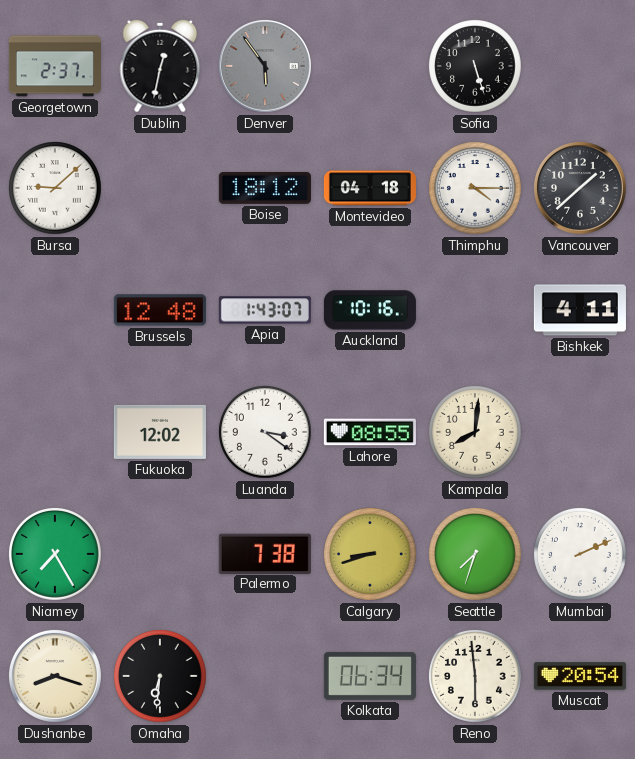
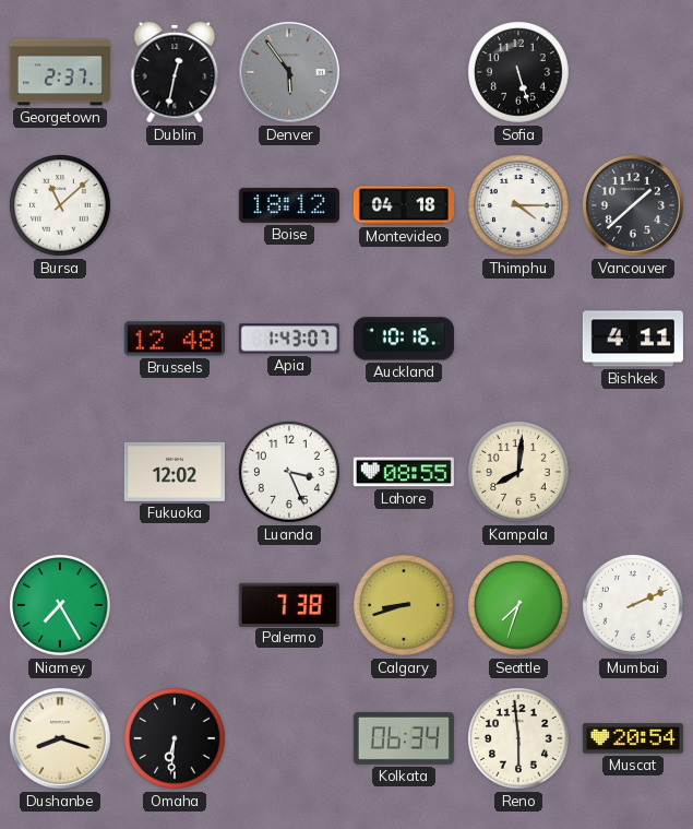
Bursa: 9:08 -> 11:08
Luanda: 3:21 -> 3:26
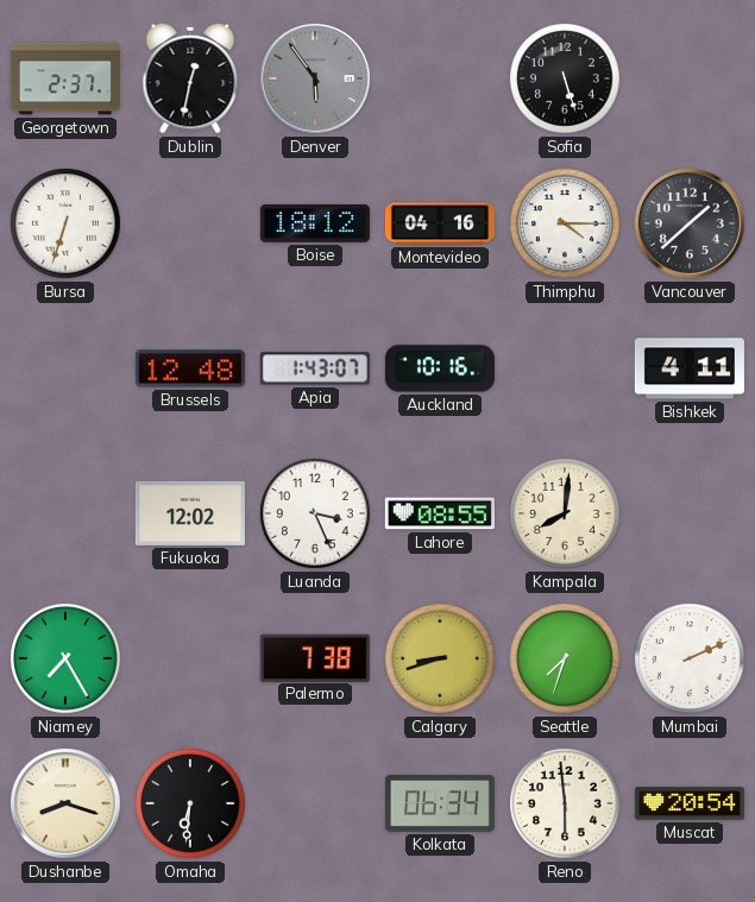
Bursa: 11:08 -> 6:33
Montevideo: 04:18 -> 04:16
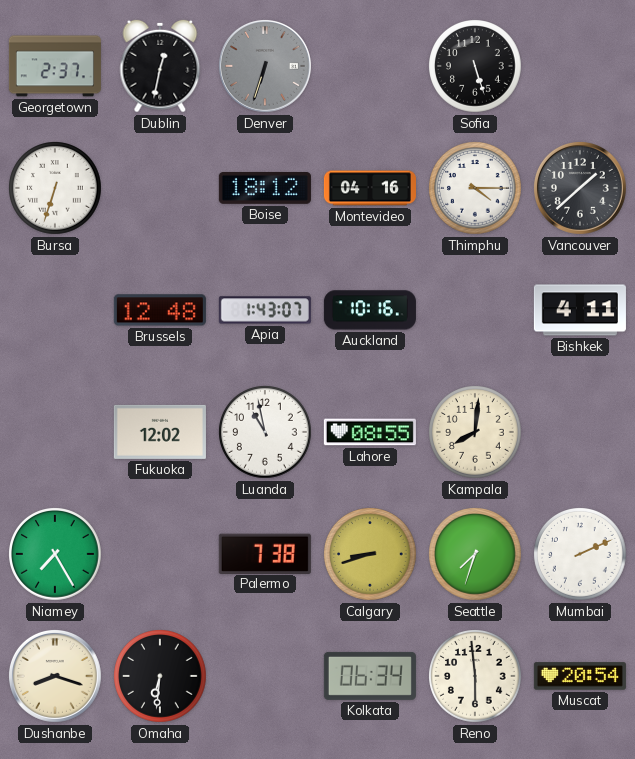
Denver: 5:54 -> 6:33
Luanda: 3:26 -> 10:58
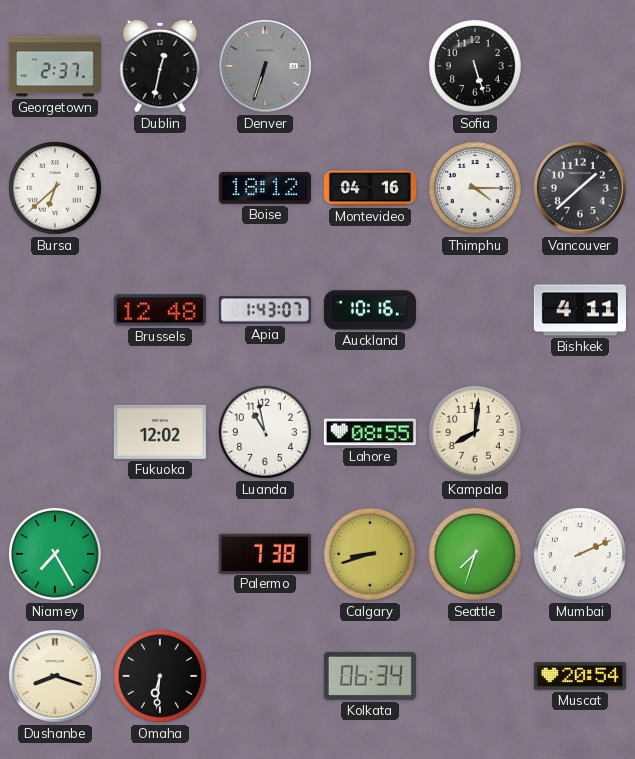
Bursa: 6:33 -> 6:38
Reno: 5:59 -> none
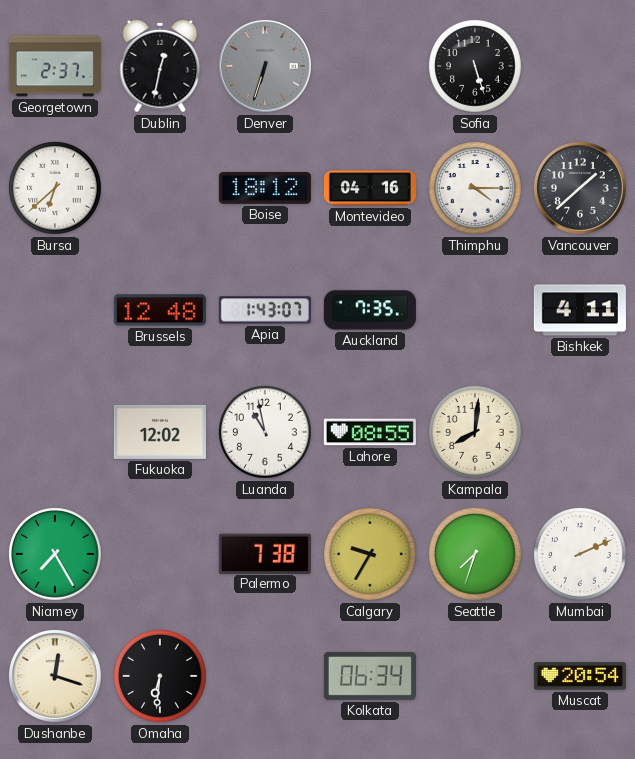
Auckland: 10:16 -> 7:35
Calgary: 8:42 -> 9:35
Dushanbe: 8:18 -> 12:18
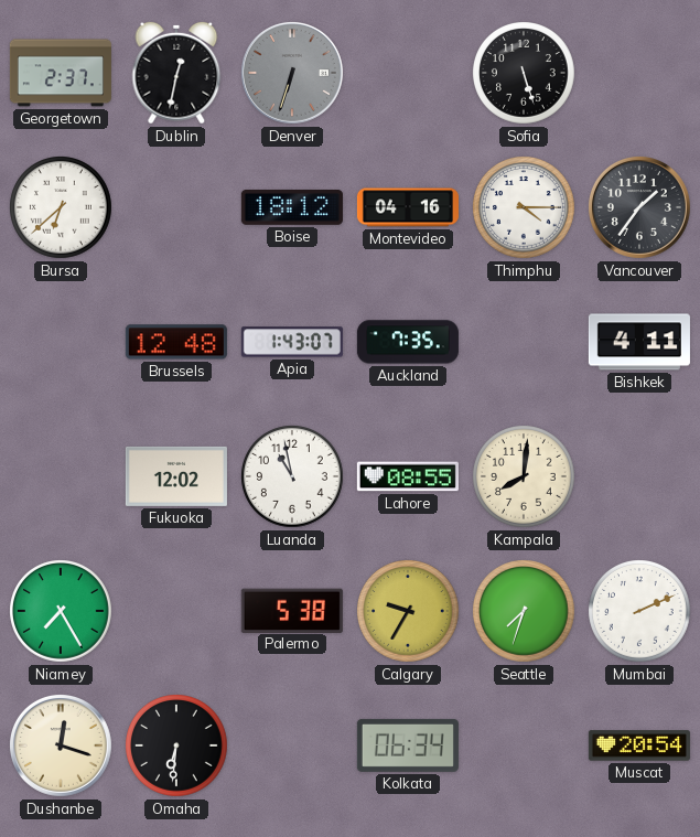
Vancouver: 1:38 -> 1:36
Palermo: 7:38 -> 5:38
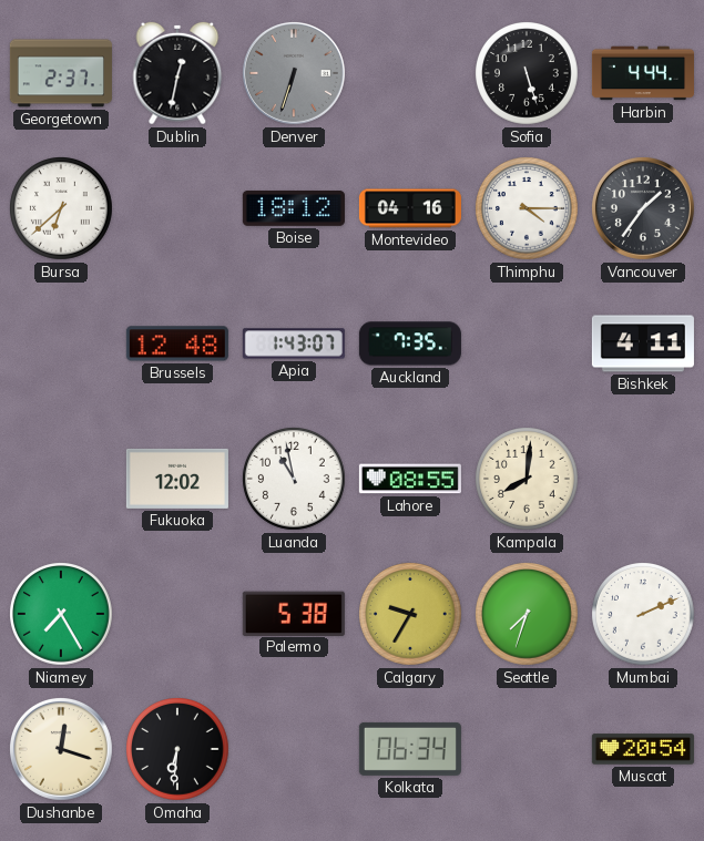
Harbin: none -> 4:44
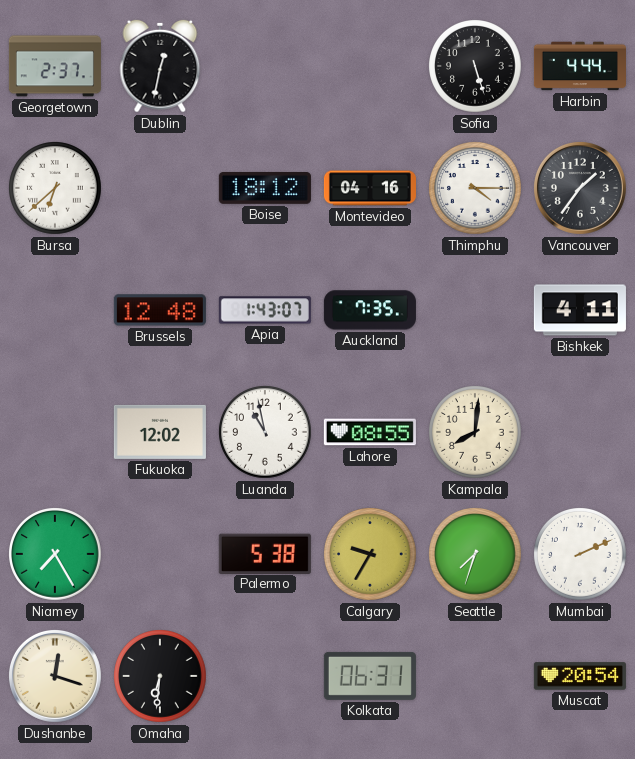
Denver: 6:33 -> none
Kolkata: 06:34 -> 06:31
